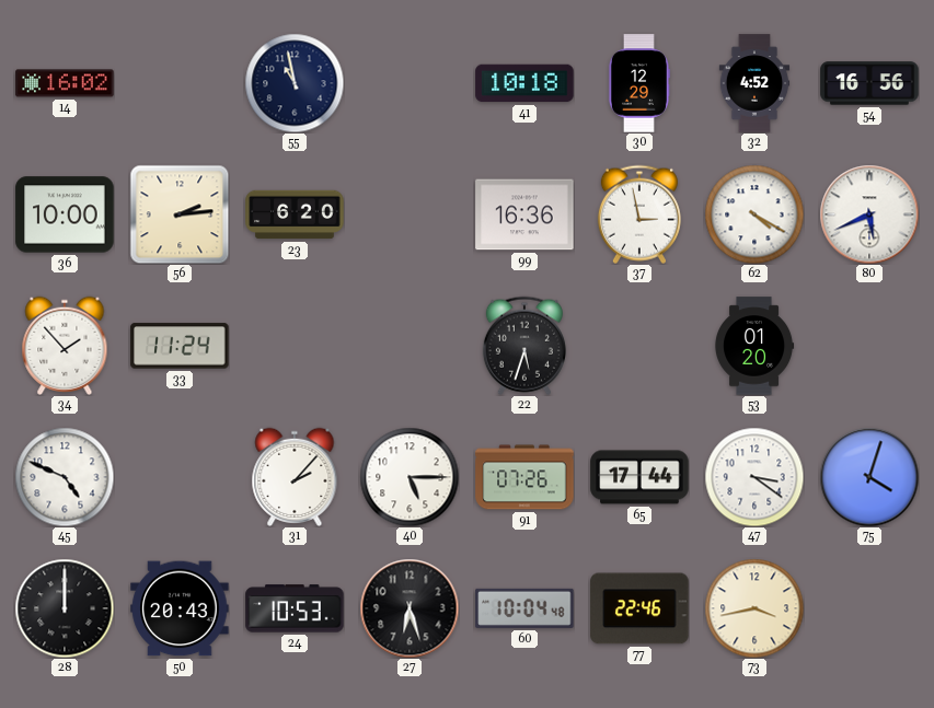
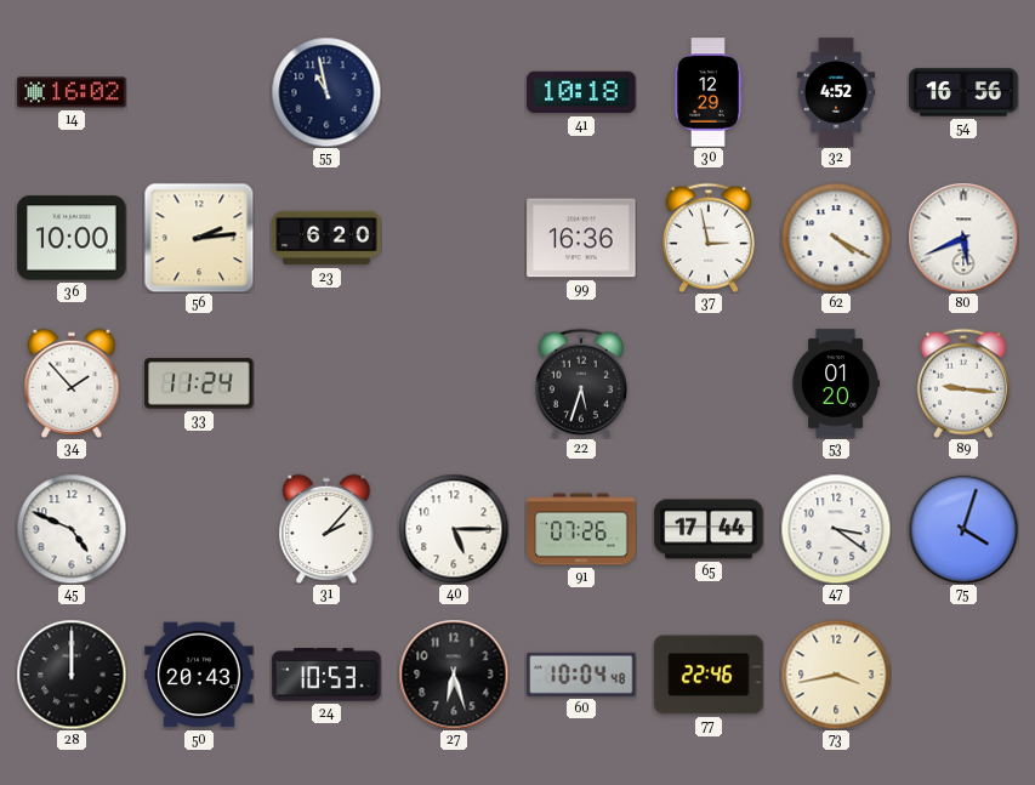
89: none -> 9:16
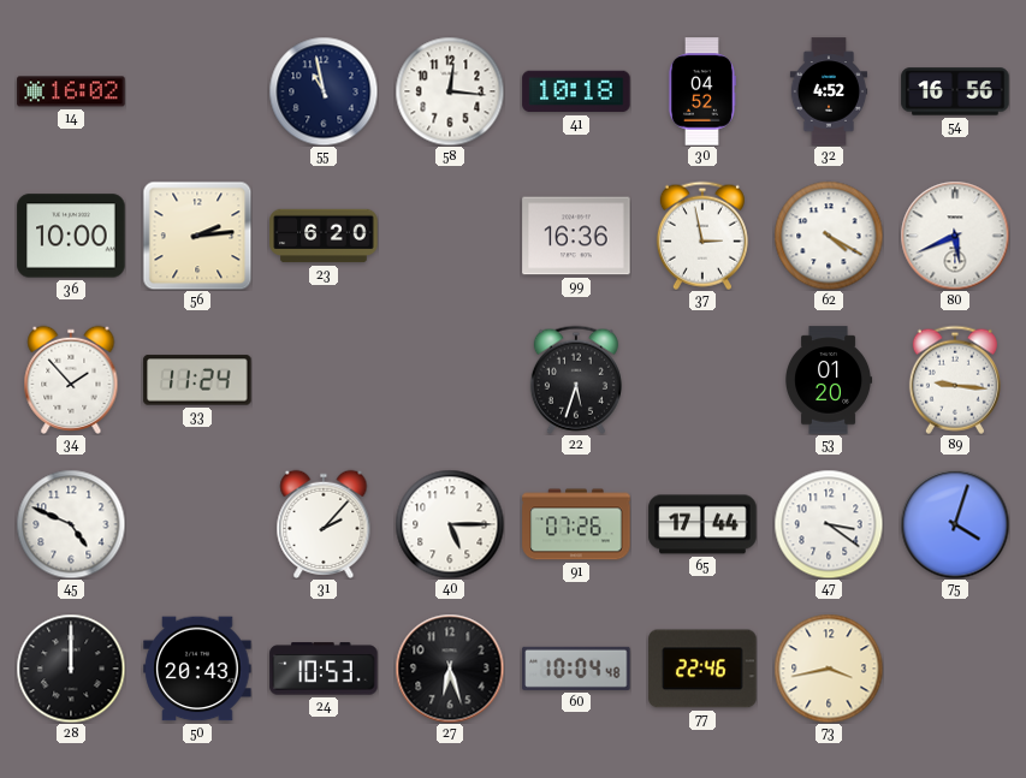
58: none -> 12:16
30: 12:29 -> 04:52
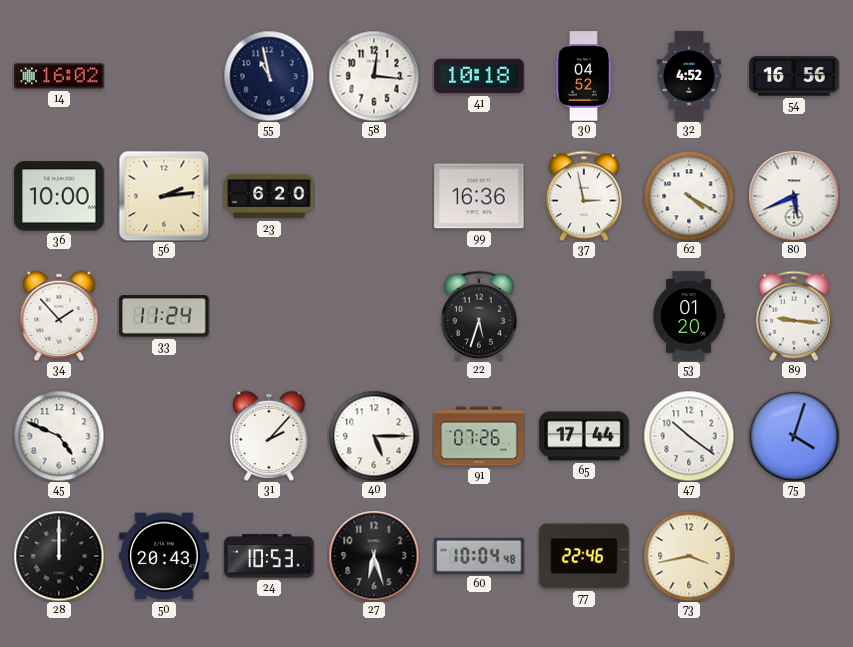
47: 3:21 -> 10:21
